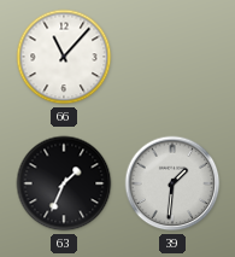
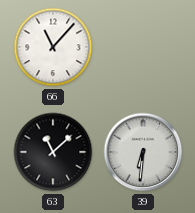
63: 1:34 -> 11:08
39: 1:31 -> 6:31
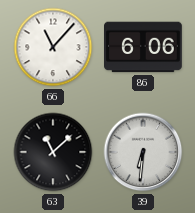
86: none -> 6:06
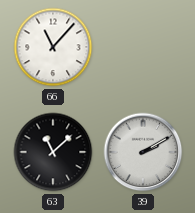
86: 6:06 -> none
39: 6:31 -> 2:10
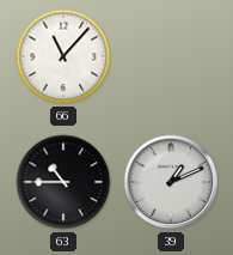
63: 11:08 -> 10:45
39: 2:10 -> 1:11
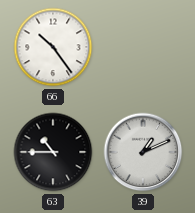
66: 11:07 -> 10:24
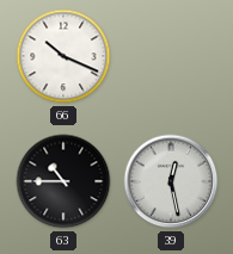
66: 10:24 -> 10:19
39: 1:11 -> 12:28
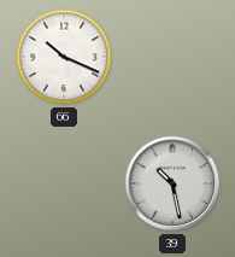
63: 10:45 -> none
39: 12:28 -> 10:28
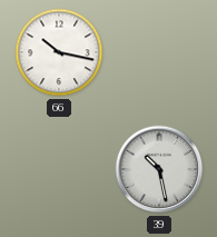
66: 10:19 -> 10:17
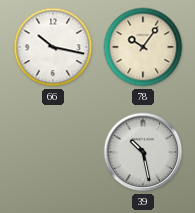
78: none -> 10:06
